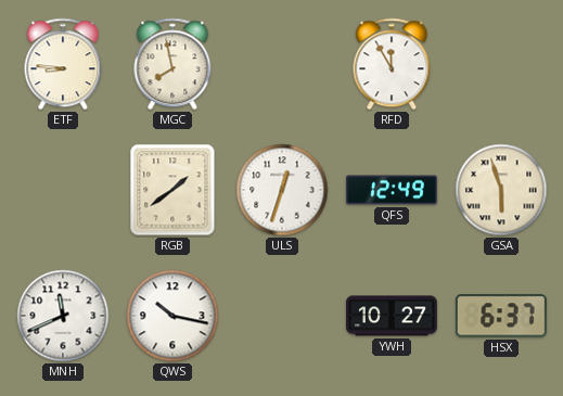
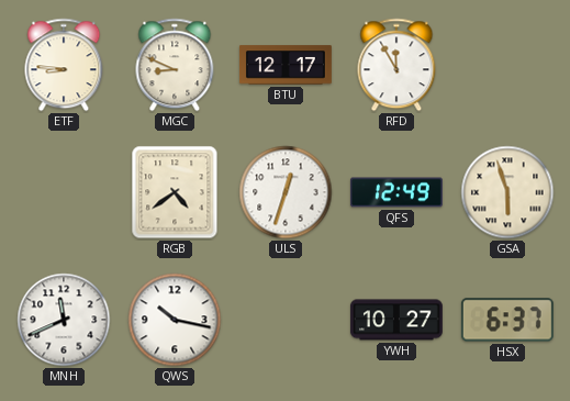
MGC: 7:58 -> 8:49
BTU: none -> 12:17
RGB: 1:39 -> 4:39
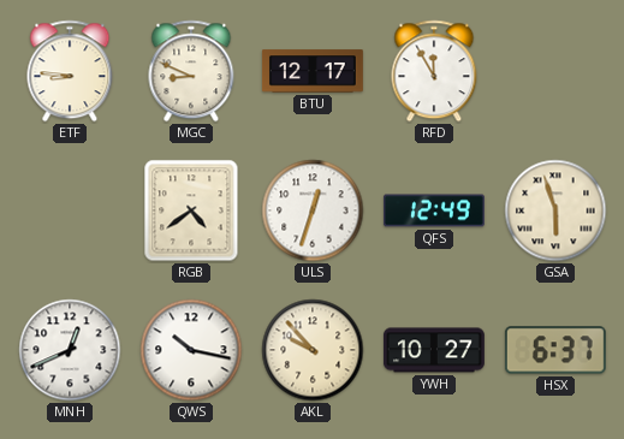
MNH: 11:41 -> 12:41
AKL: none -> 9:53
